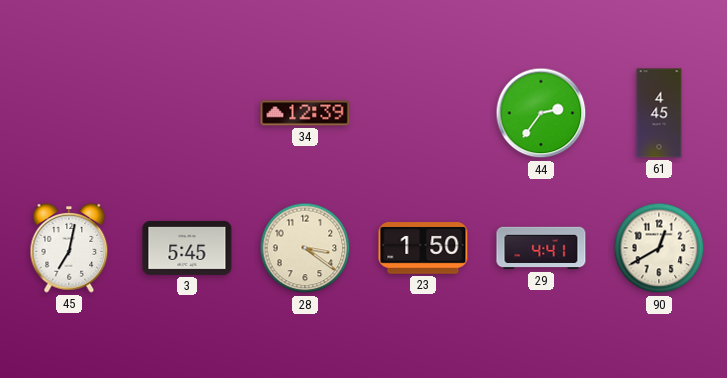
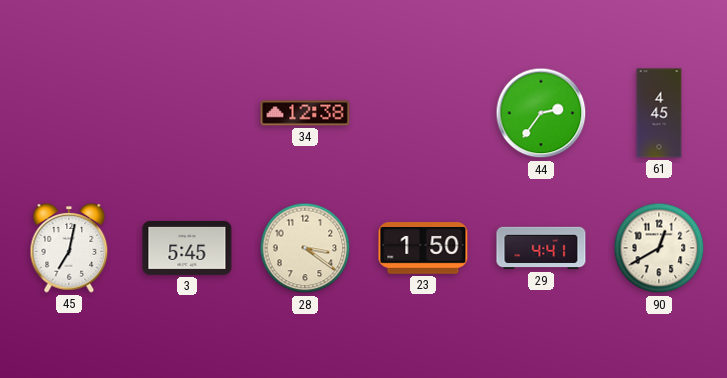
34: 12:39 -> 12:38
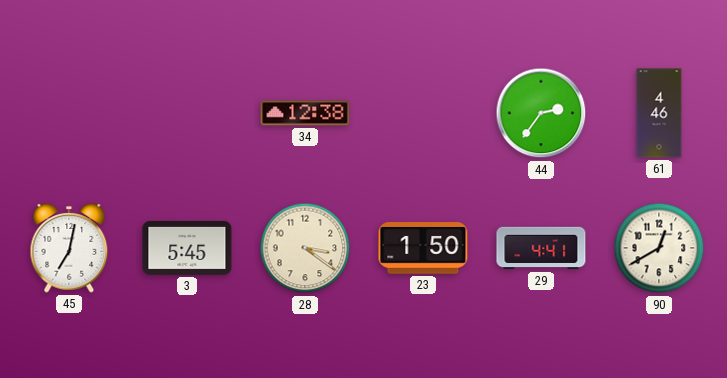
61: 4:45 -> 4:46
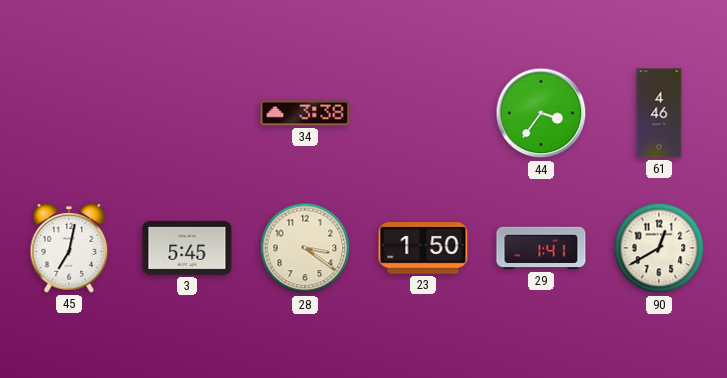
34: 12:38 -> 3:38
44: 2:36 -> 3:36
29: 4:41 -> 1:41
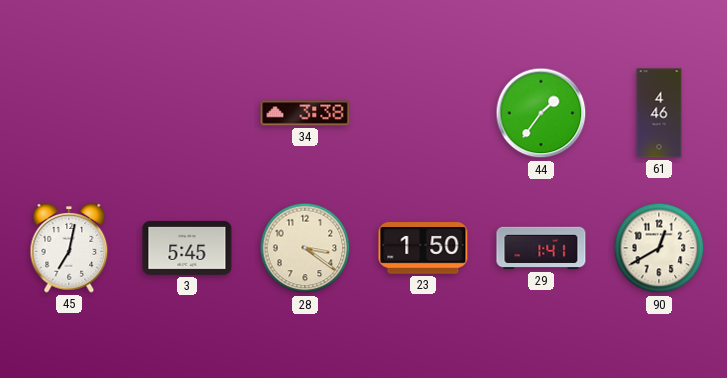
44: 3:36 -> 1:36
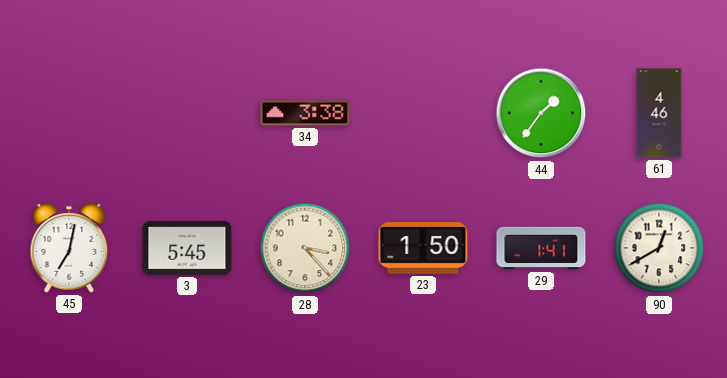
28: 3:21 -> 3:23
